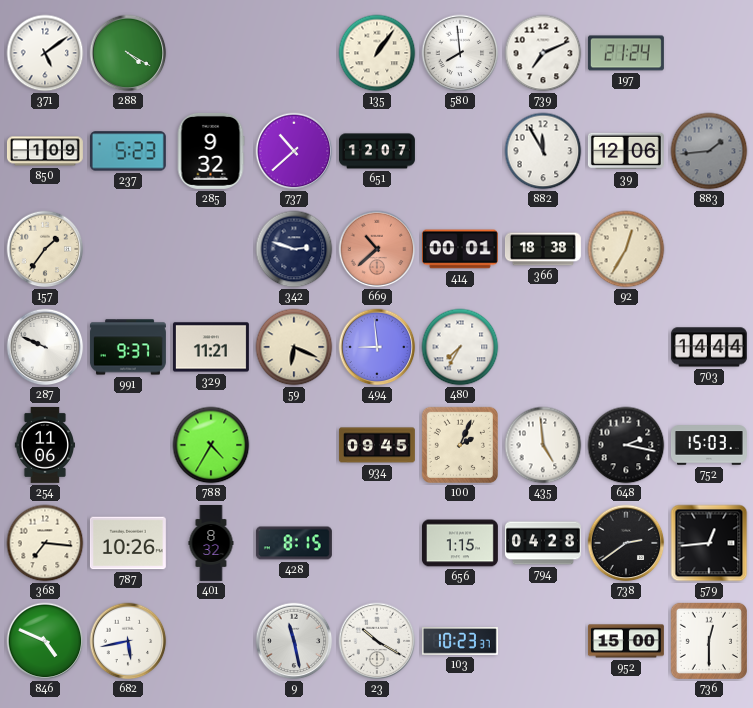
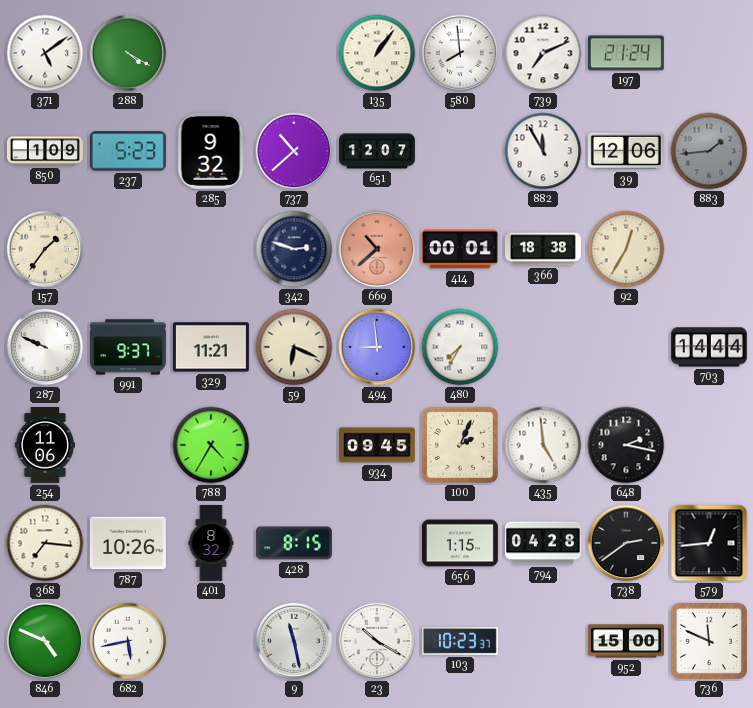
752: 15:03 -> none
736: 12:30 -> 11:49
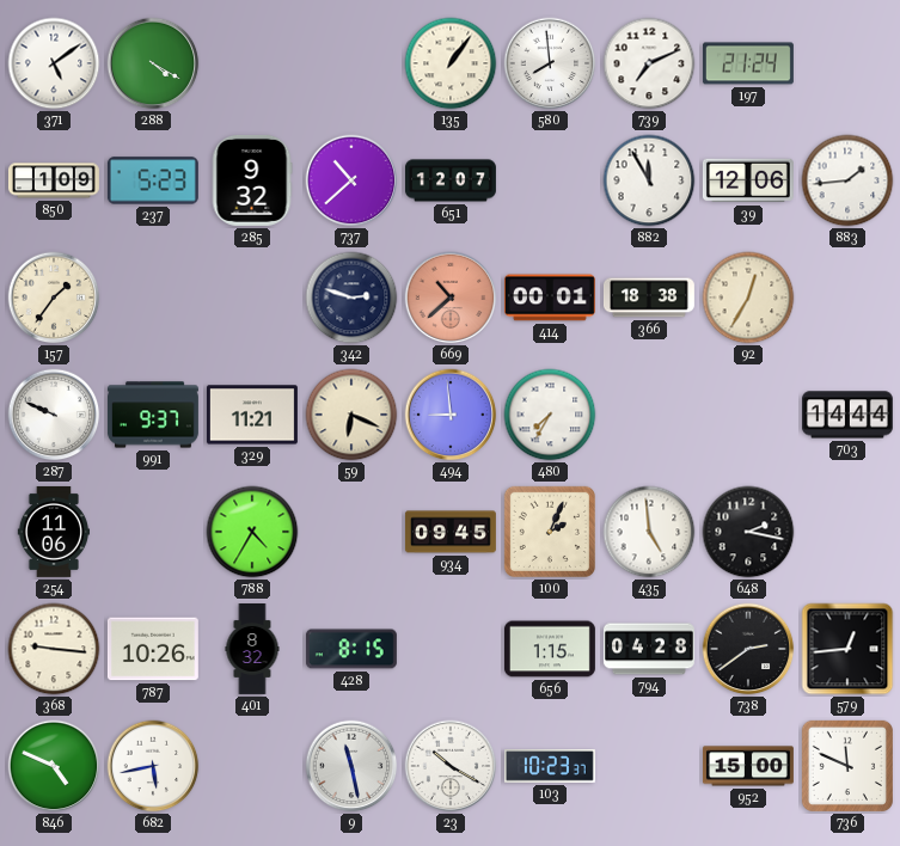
883 dial: grey -> white
368: 7:16 -> 9:16
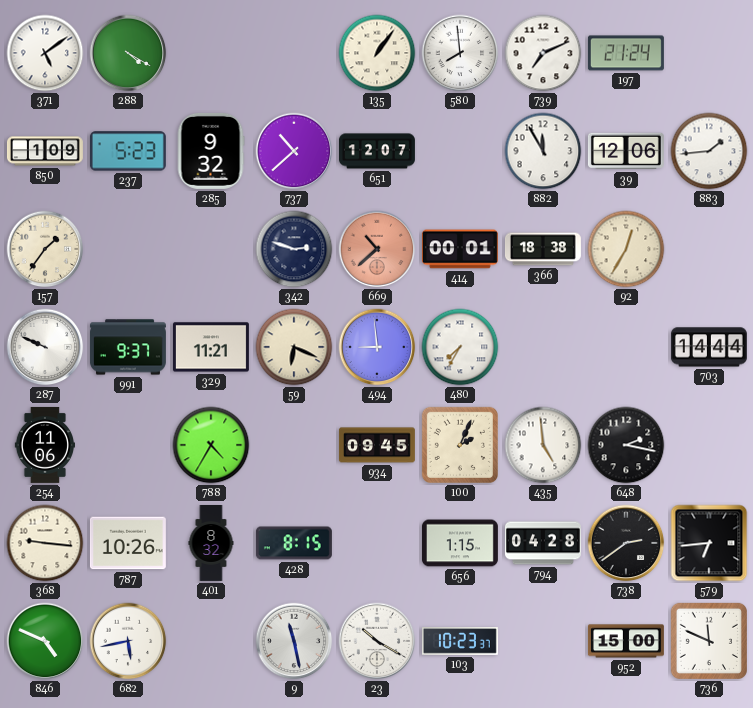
579: 12:44 -> 6:44
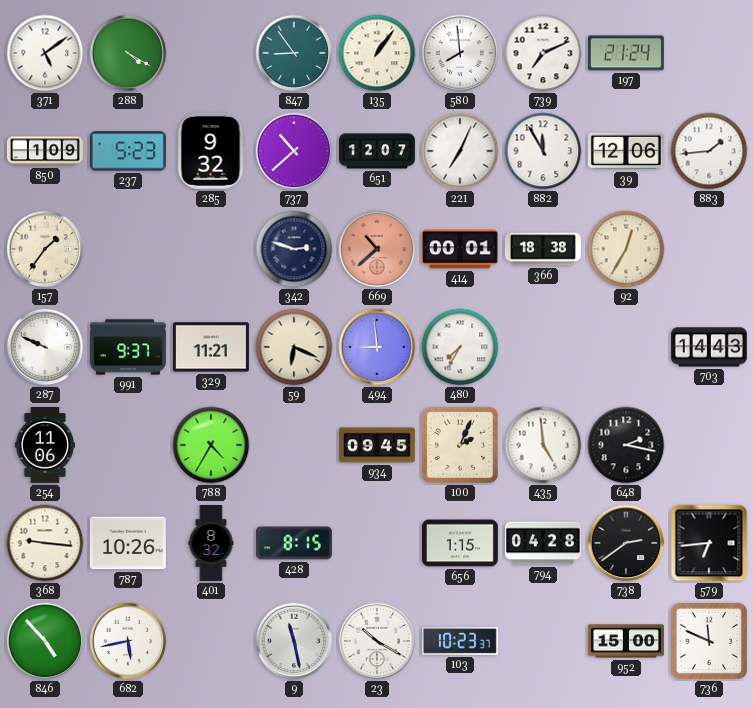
847: none -> 8:54
221: none -> 7:04
703: 14:44 -> 14:43
846: 4:49 -> 4:53
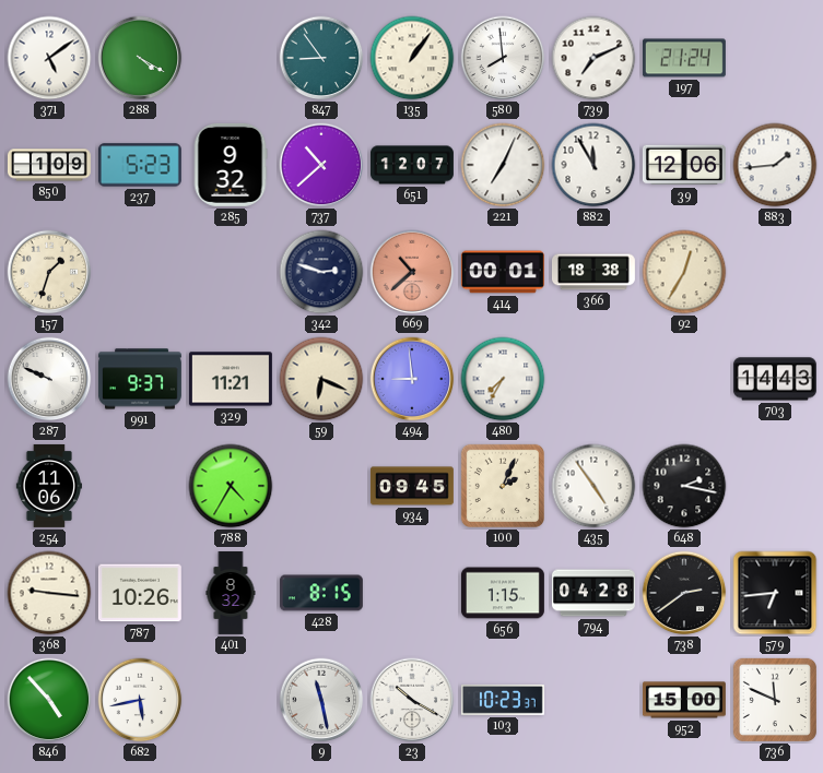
157: 1:36 -> 1:33
435: 4:59 -> 4:54
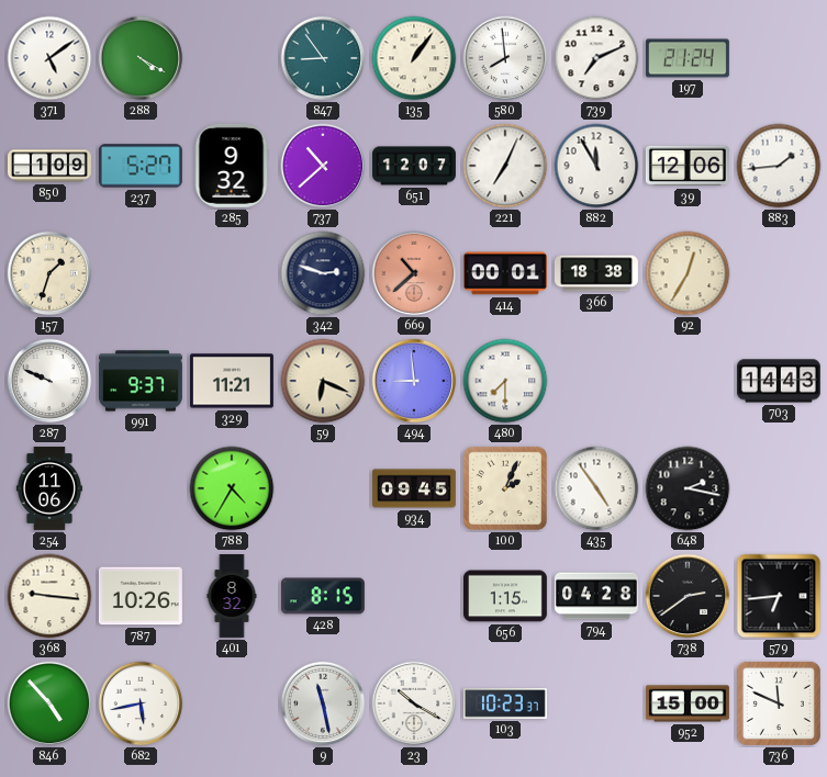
237: 5:23 -> 5:27
480: 7:35 -> 7:30
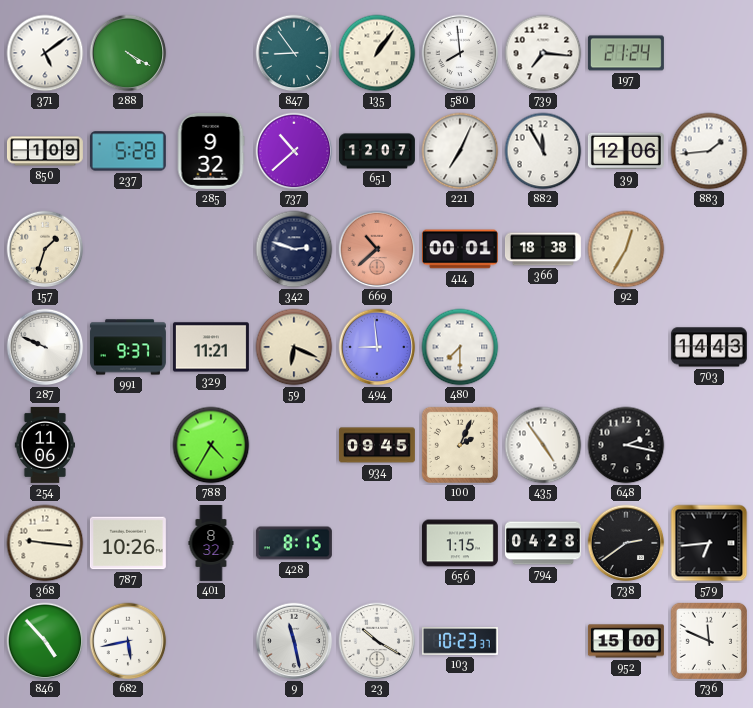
739: 7:11 -> 7:16
237: 5:27 -> 5:28
